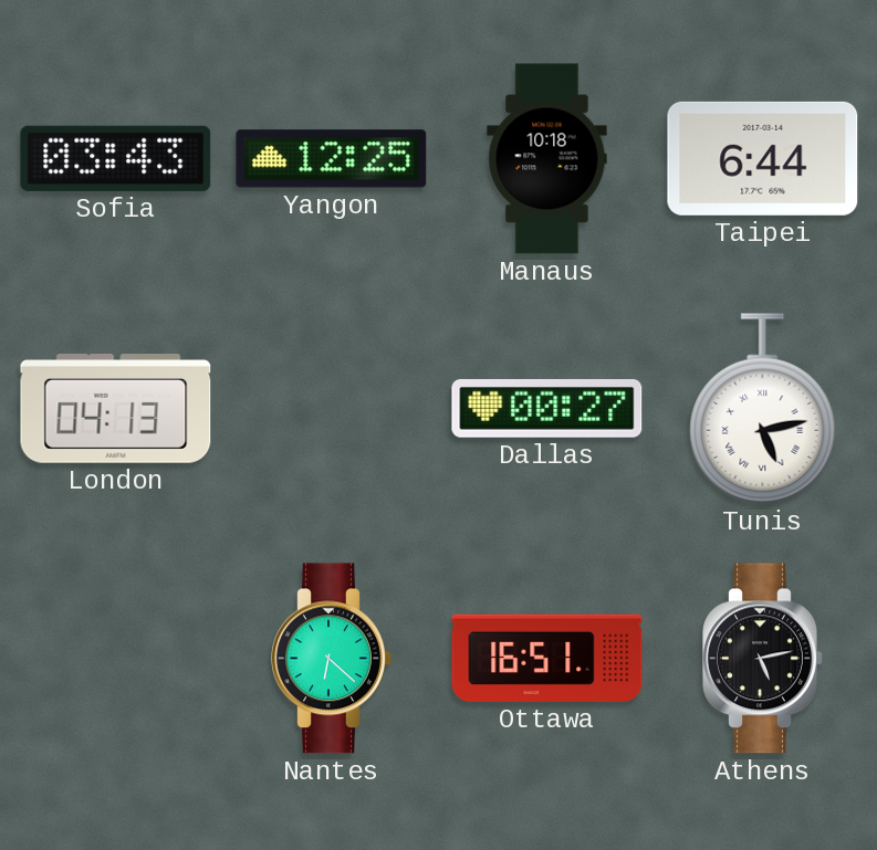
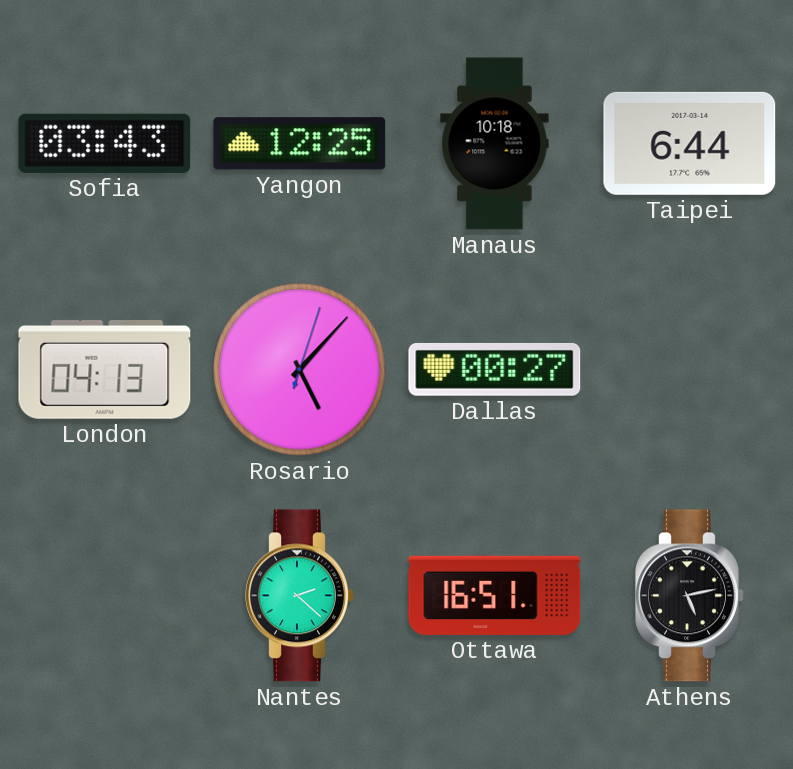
Rosario: none -> 5:07
Tunis: 5:13 -> none
Nantes: 6:22 -> 2:22
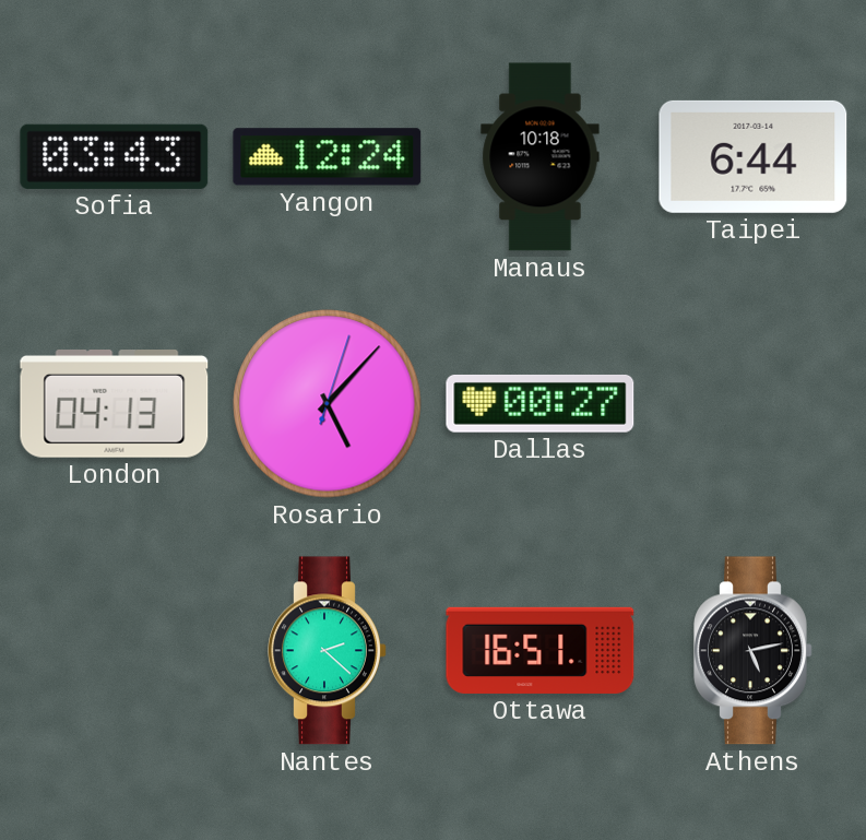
Yangon: 12:25 -> 12:24
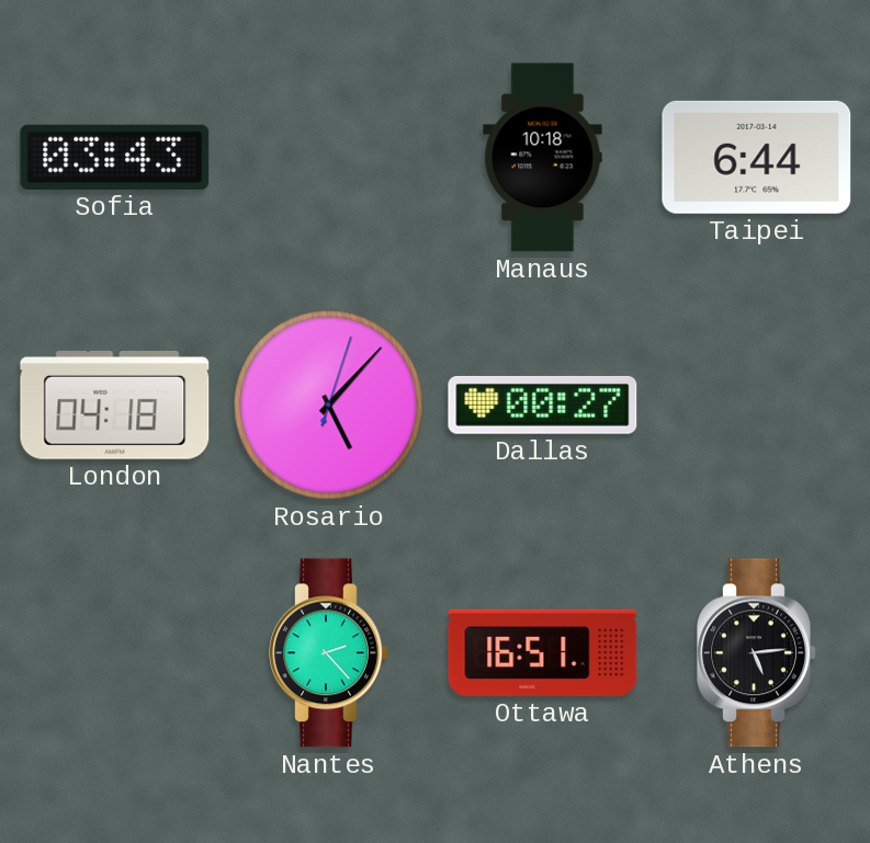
Yangon: 12:24 -> none
London: 04:13 -> 04:18
Nantes: 2:22 -> 2:23
Athens: 5:13 -> 5:14
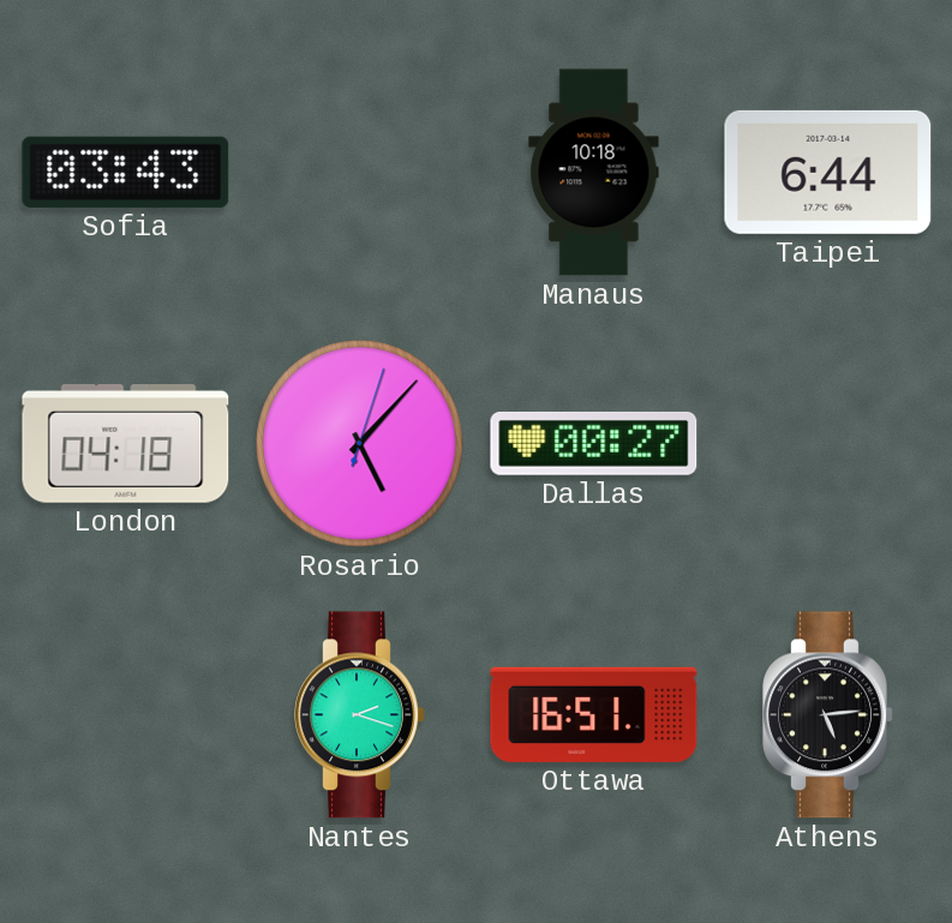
Nantes: 2:23 -> 2:18
